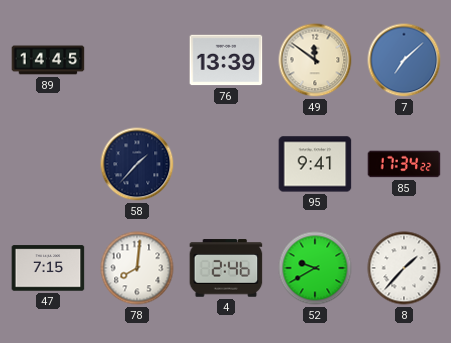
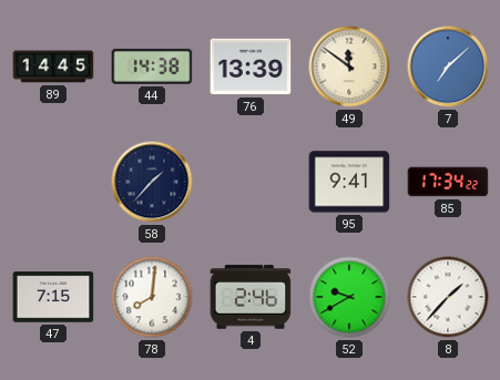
44: none -> 14:38
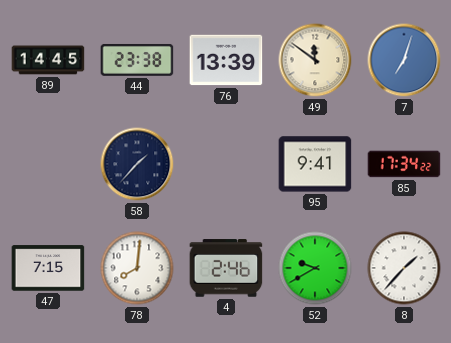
44: 14:38 -> 23:38
7: 7:08 -> 7:03
